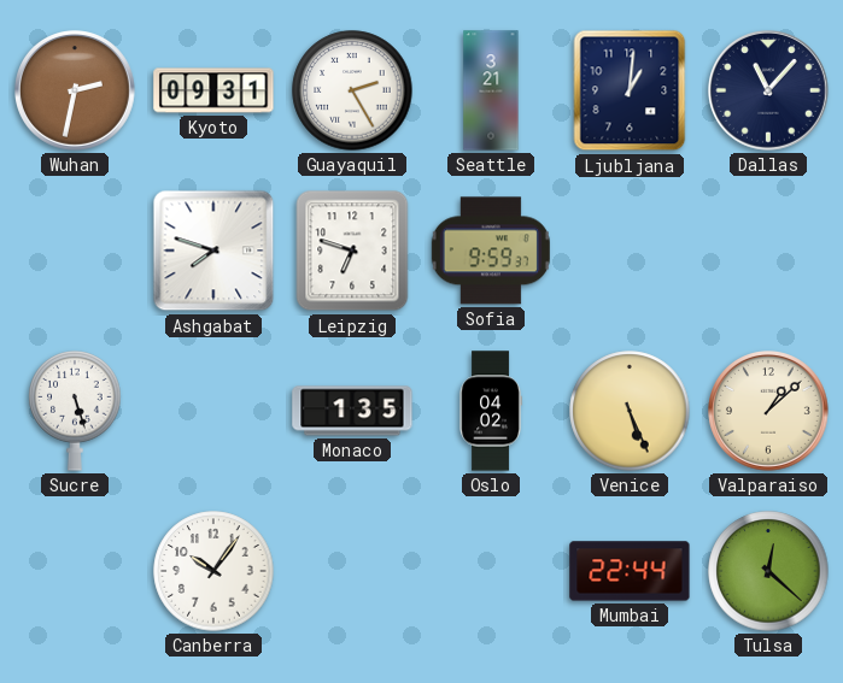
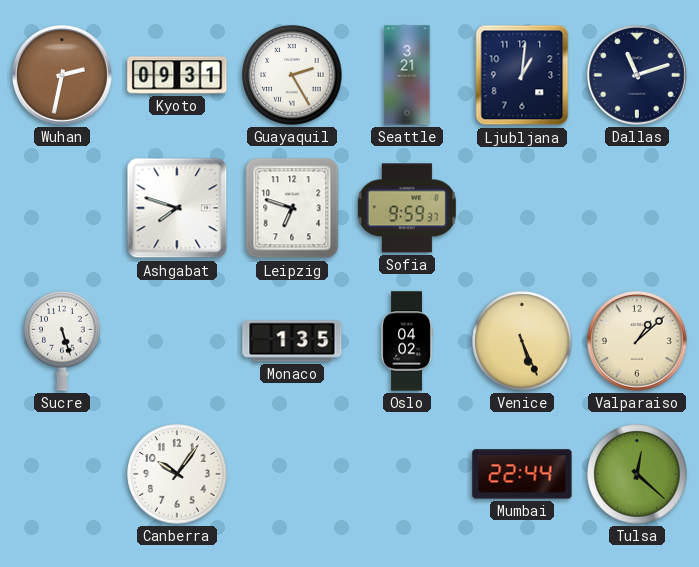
Dallas: 11:07 -> 11:12
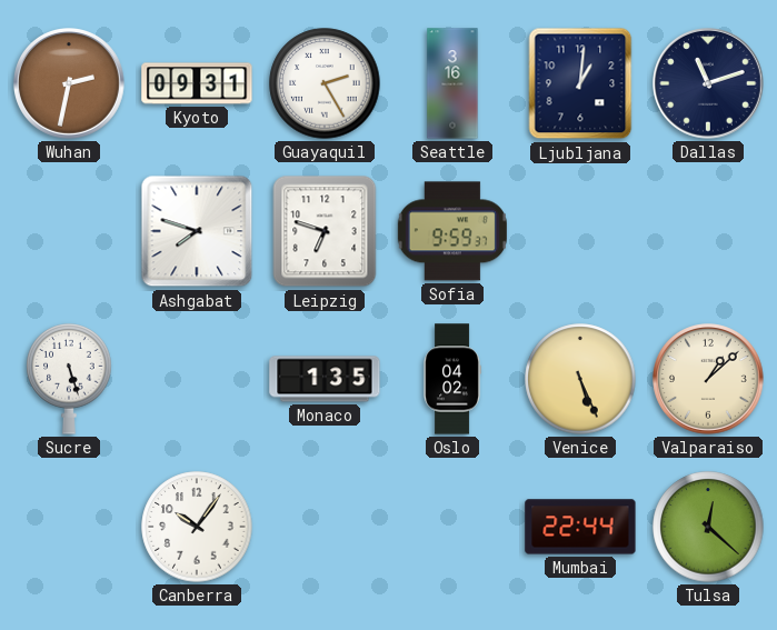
Seattle: 3:21 -> 3:16
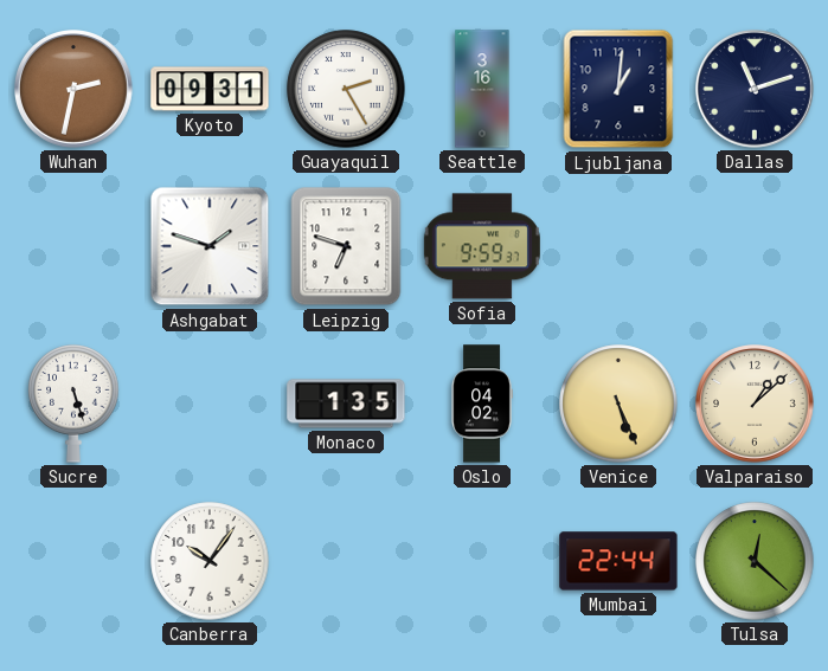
Ashgabat: 7:48 -> 1:48
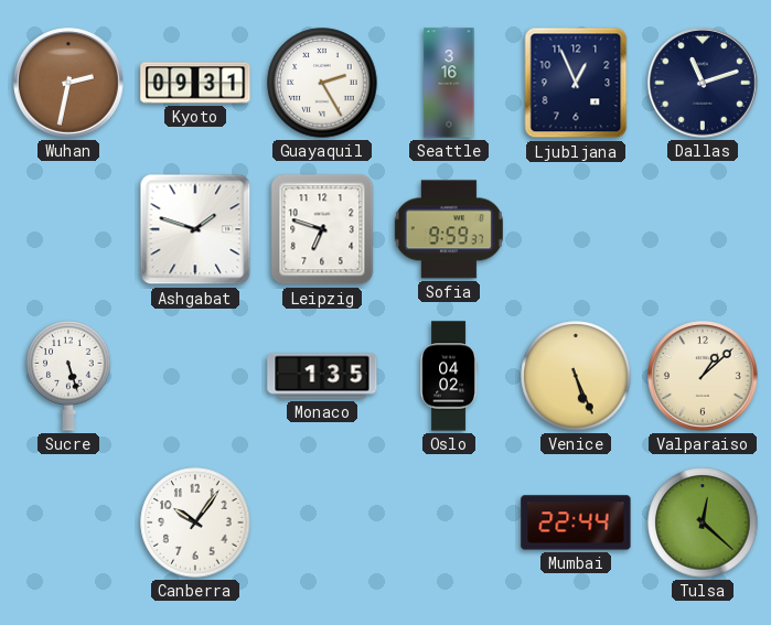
Ljubljana: 1:01 -> 12:56
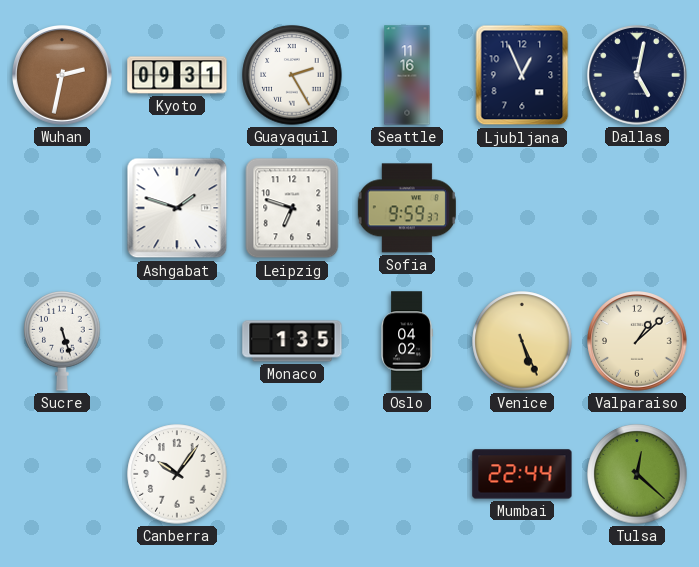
Seattle: 3:16 -> 11:16
Dallas: 11:12 -> 5:02
